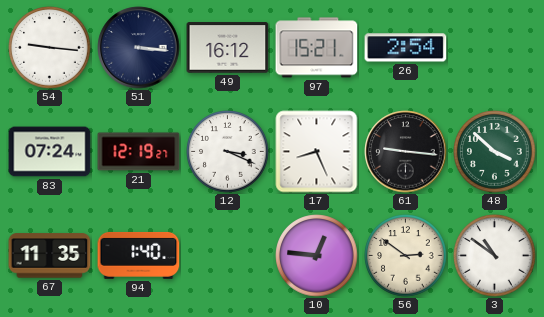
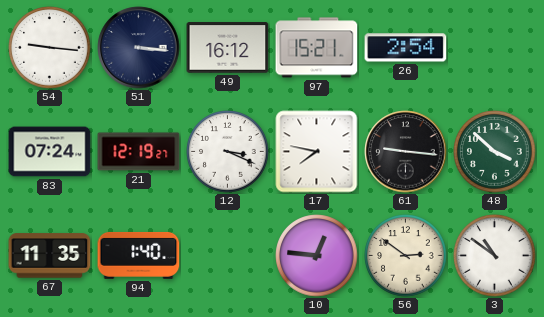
17: 8:26 -> 7:47
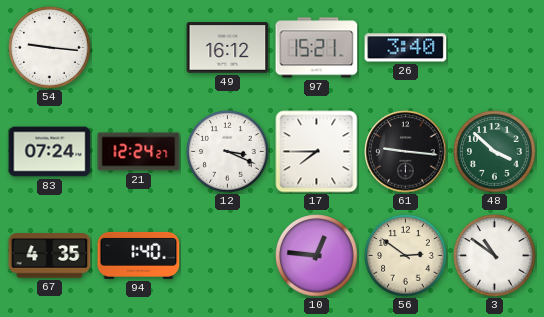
51: 3:16 -> none
26: 2:54 -> 3:40
21: 12:19 -> 12:24
17: 7:47 -> 7:45
67: 11:35 -> 4:35
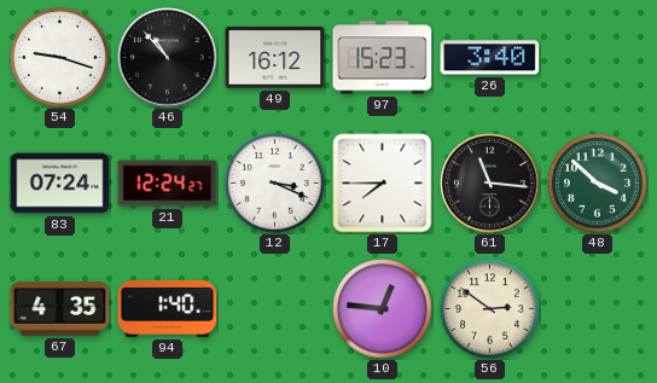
54: 9:16 -> 9:18
46: none -> 10:53
97: 15:21 -> 15:23
61: 9:16 -> 11:16
3: 10:51 -> none
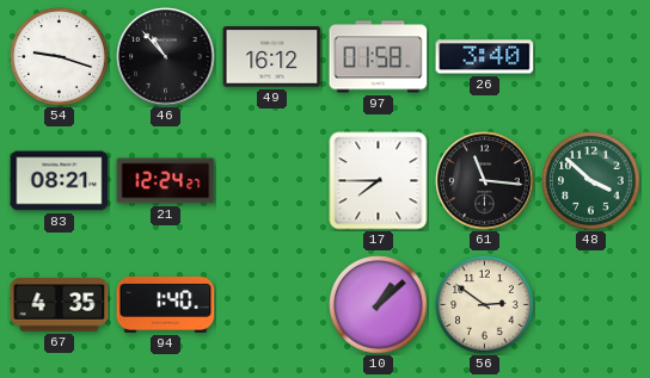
97: 15:23 -> 01:58
83: 07:24 -> 08:21
12: 3:19 -> none
10: 12:46 -> 1:08
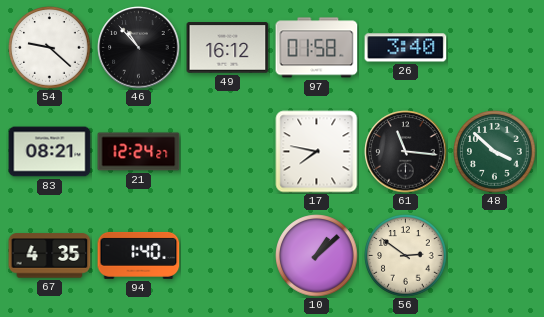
54: 9:18 -> 9:22
17: 7:45 -> 7:47
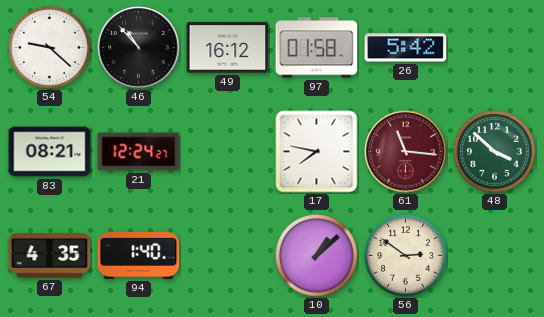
26: 3:40 -> 5:42
61 dial: black -> burgundy
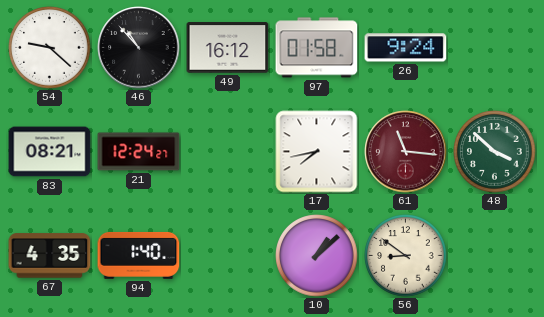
26: 5:42 -> 9:24
17: 7:47 -> 7:43
56: 2:51 -> 8:51
